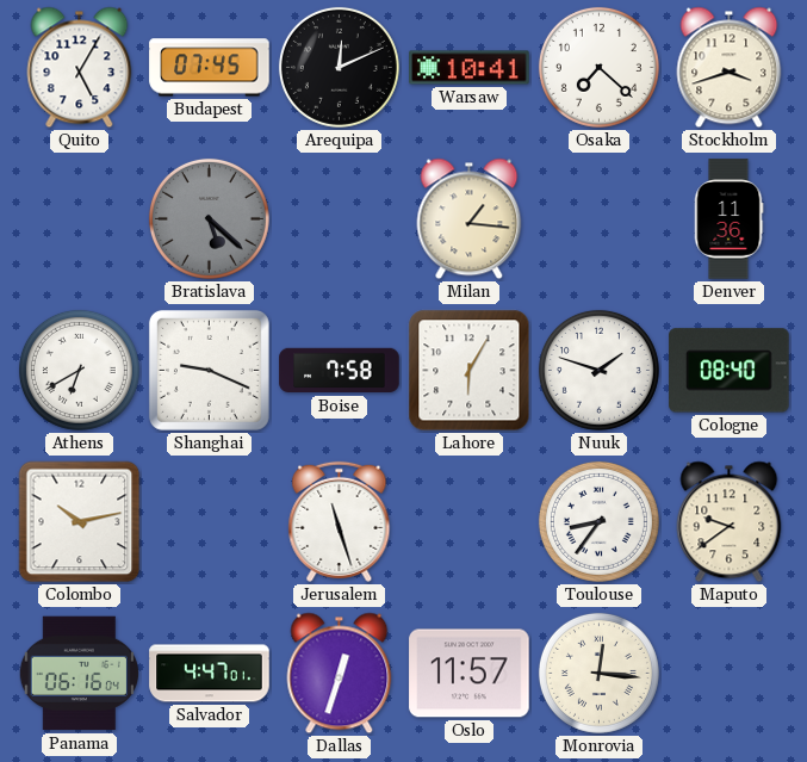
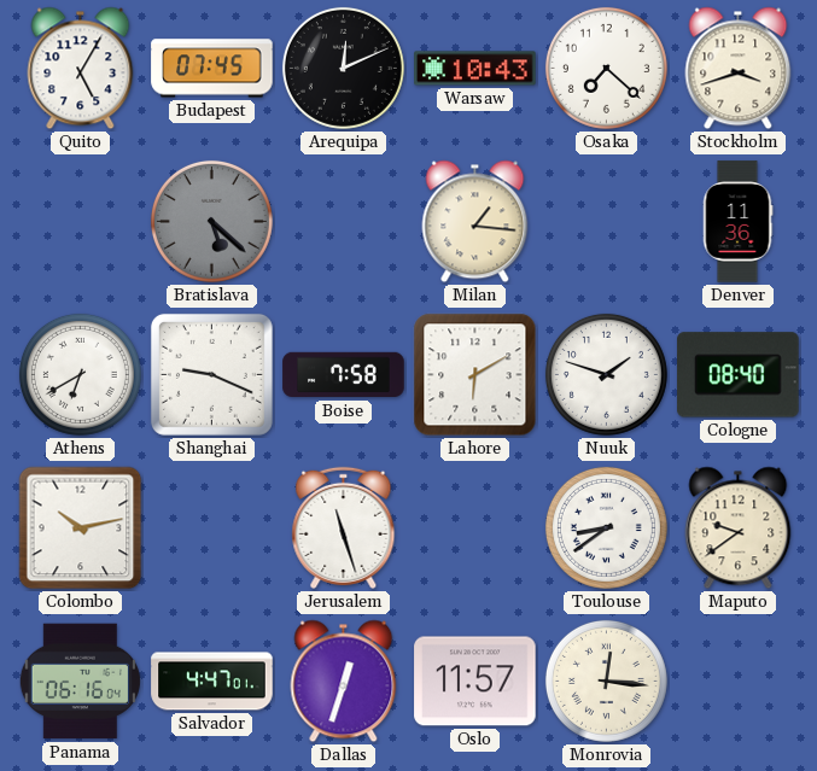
Warsaw: 10:41 -> 10:43
Lahore: 6:05 -> 6:10
Toulouse: 8:36 -> 8:39
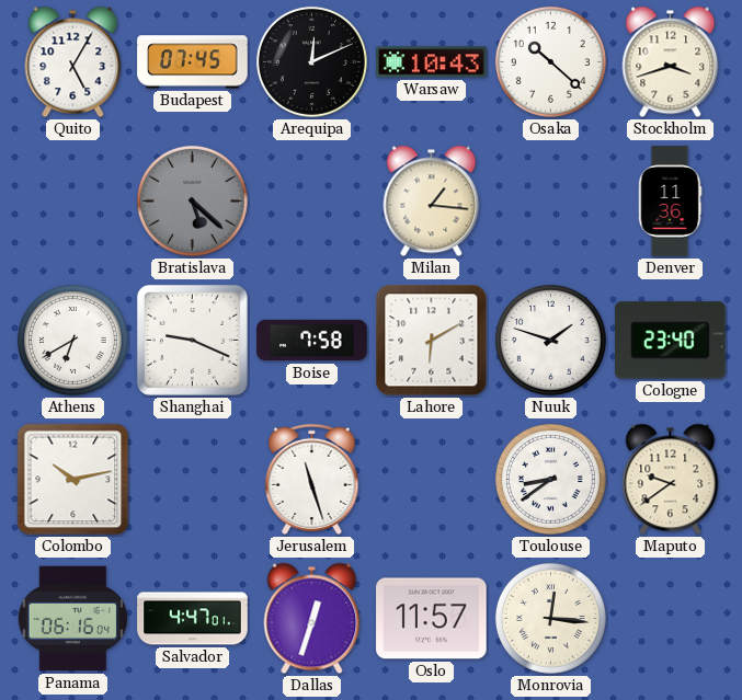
Osaka: 7:22 -> 10:22
Cologne: 08:40 -> 23:40
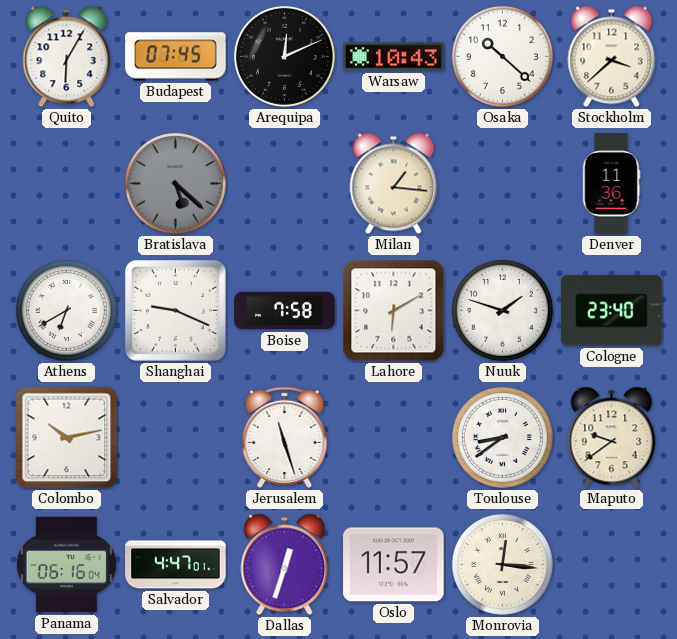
Quito: 5:05 -> 6:05
Stockholm: 3:42 -> 3:38
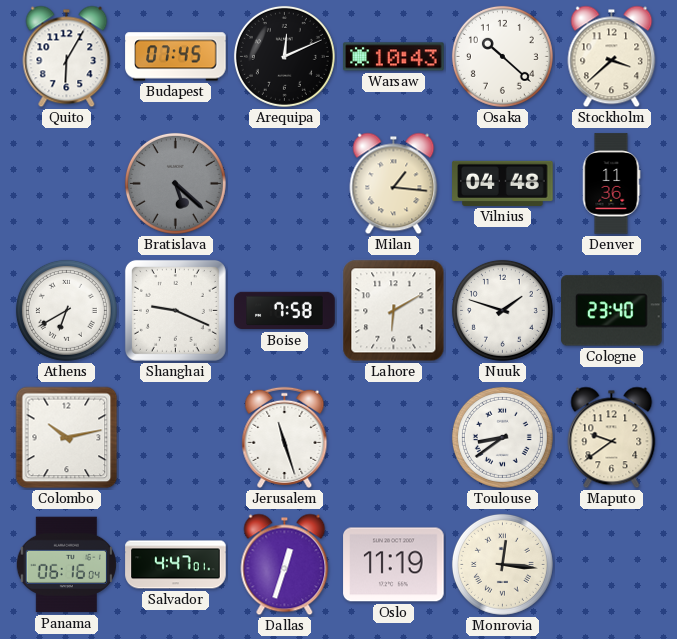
Vilnius: none -> 04:48
Oslo: 11:57 -> 11:19
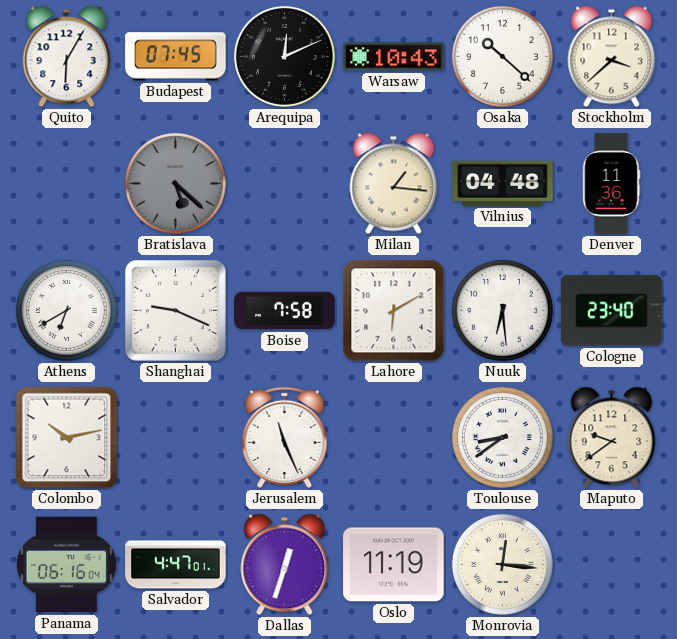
Nuuk: 1:48 -> 6:29
Jerusalem: 11:27 -> 11:26
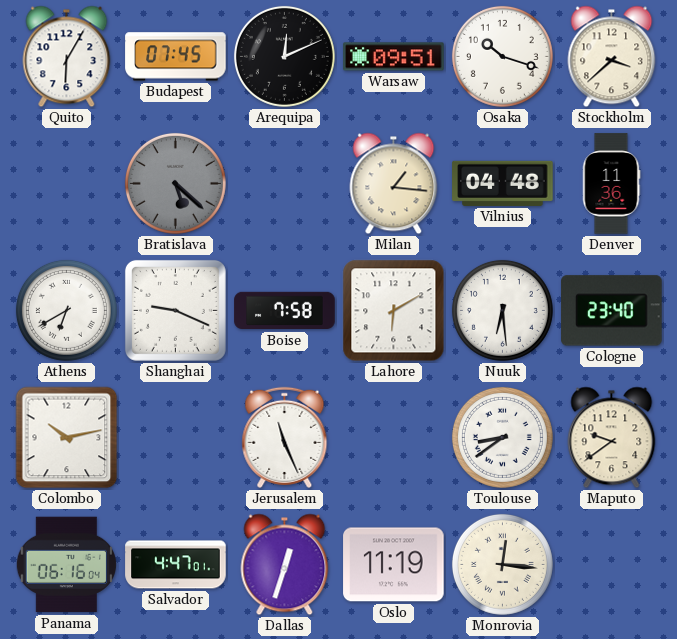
Warsaw: 10:43 -> 09:51
Osaka: 10:22 -> 10:18
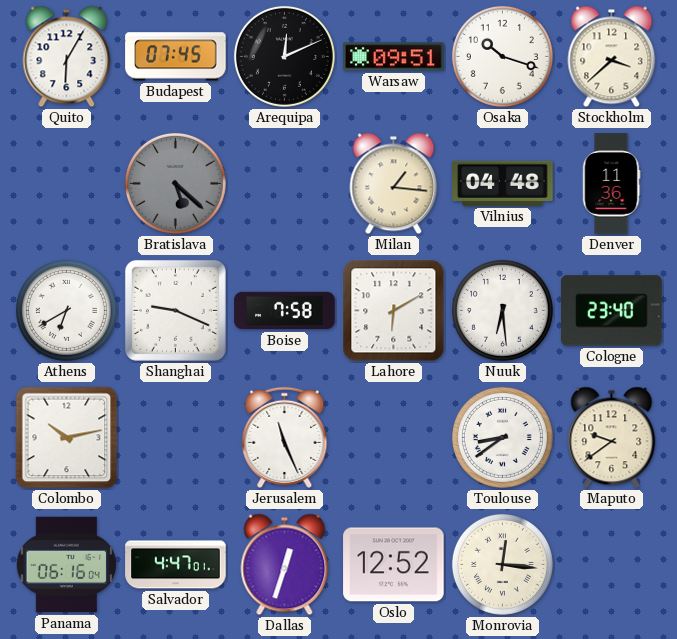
Oslo: 11:19 -> 12:52
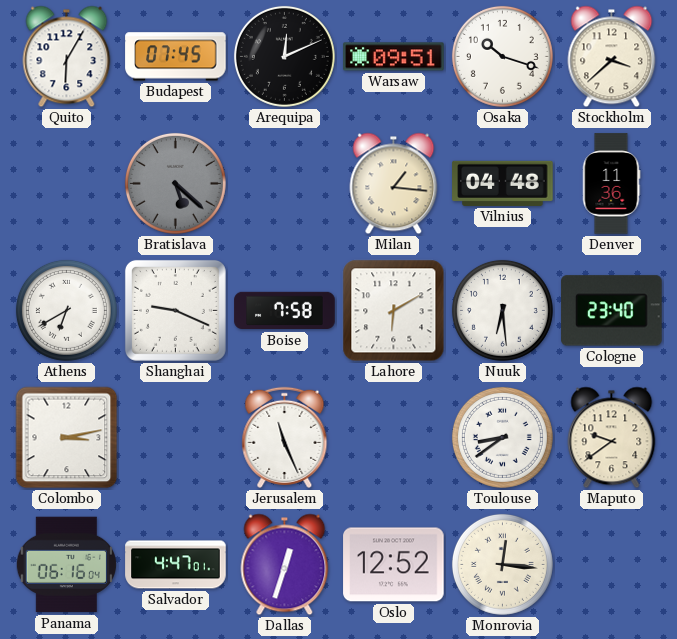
Colombo: 10:13 -> 3:13
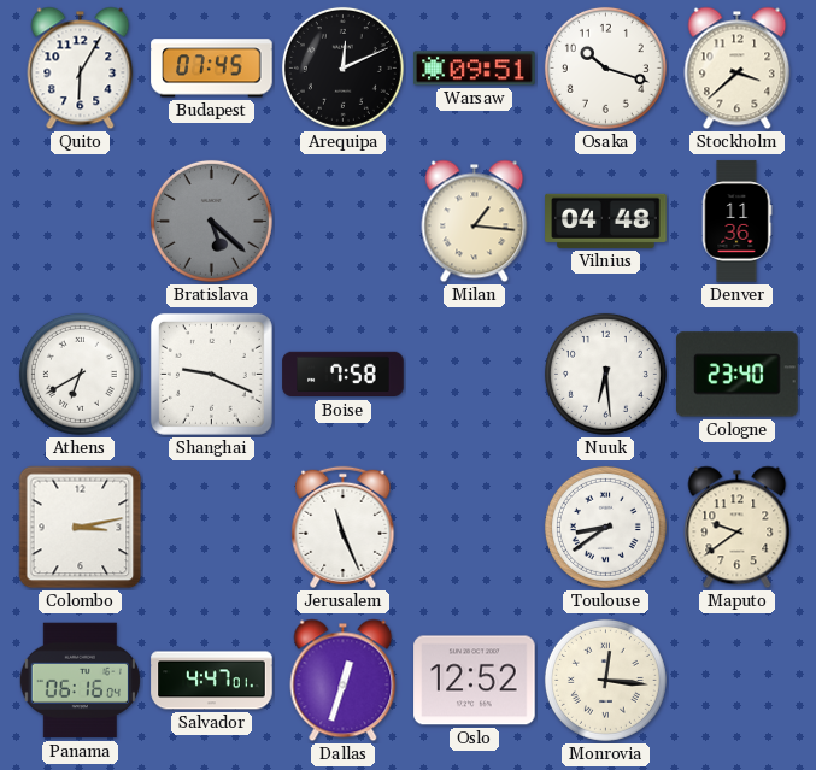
Lahore: 6:10 -> none
